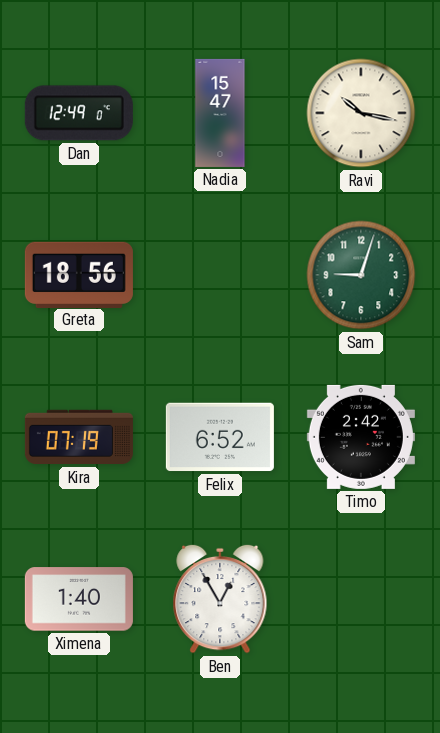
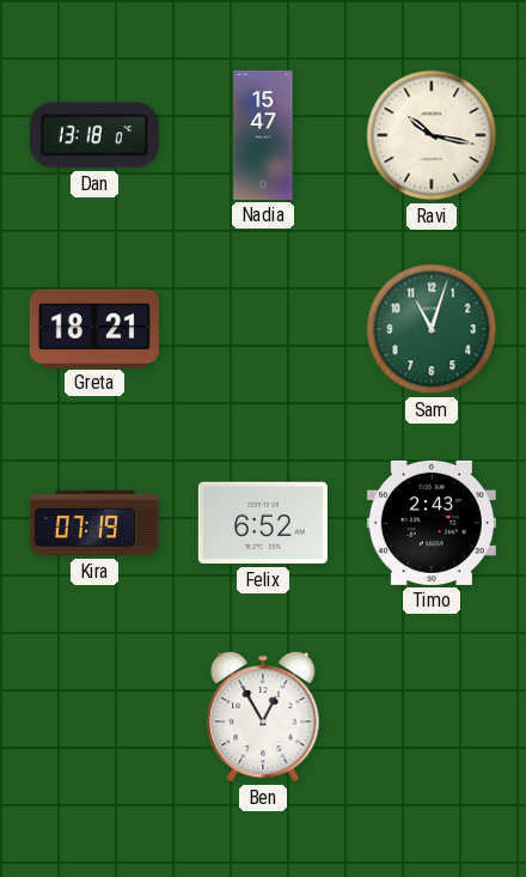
Dan: 12:49 -> 13:18
Greta: 18:56 -> 18:21
Sam: 9:03 -> 11:03
Timo: 2:42 -> 2:43
Ximena: 1:40 -> none
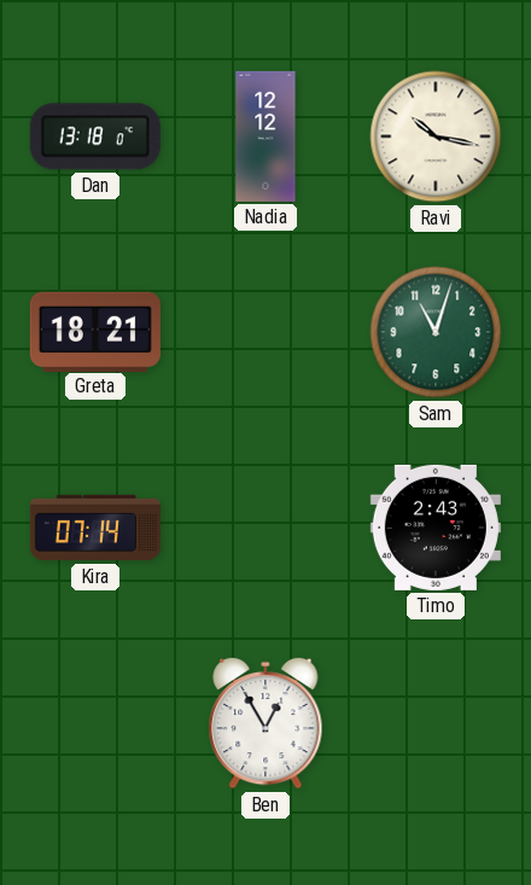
Nadia: 15:47 -> 12:12
Kira: 07:19 -> 07:14
Felix: 6:52 -> none
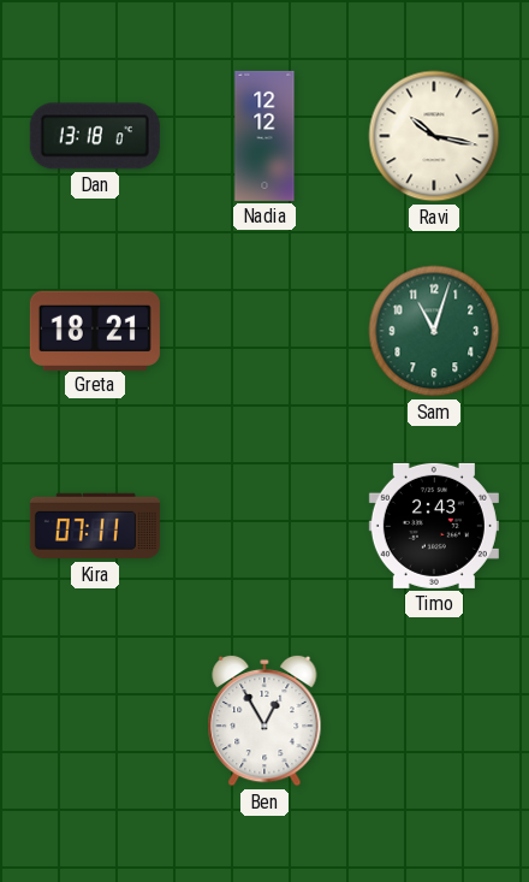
Kira: 07:14 -> 07:11
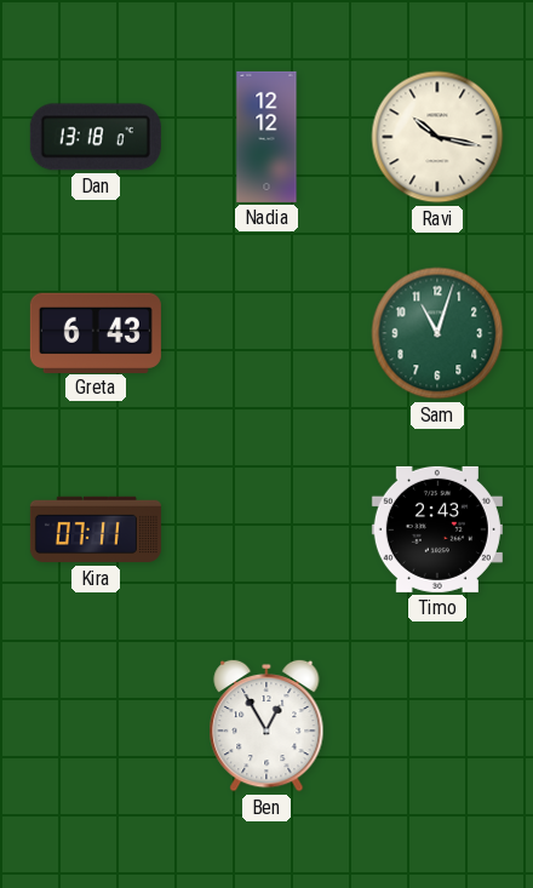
Greta: 18:21 -> 6:43
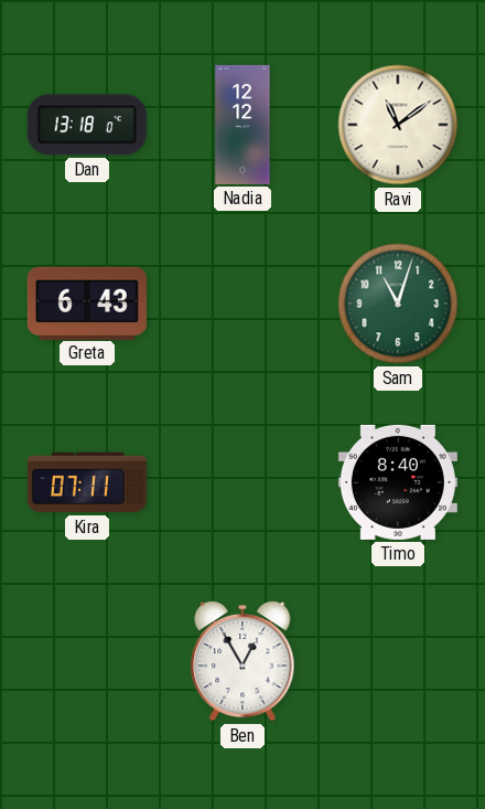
Ravi: 10:17 -> 11:09
Timo: 2:43 -> 8:40
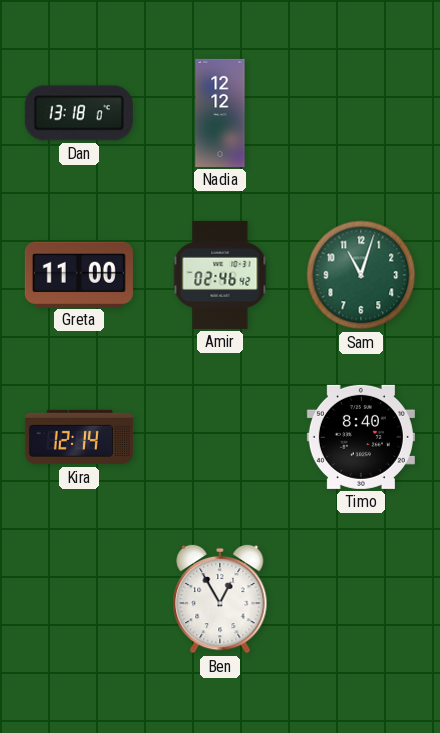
Ravi: 11:09 -> none
Greta: 6:43 -> 11:00
Amir: none -> 02:46
Kira: 07:11 -> 12:14
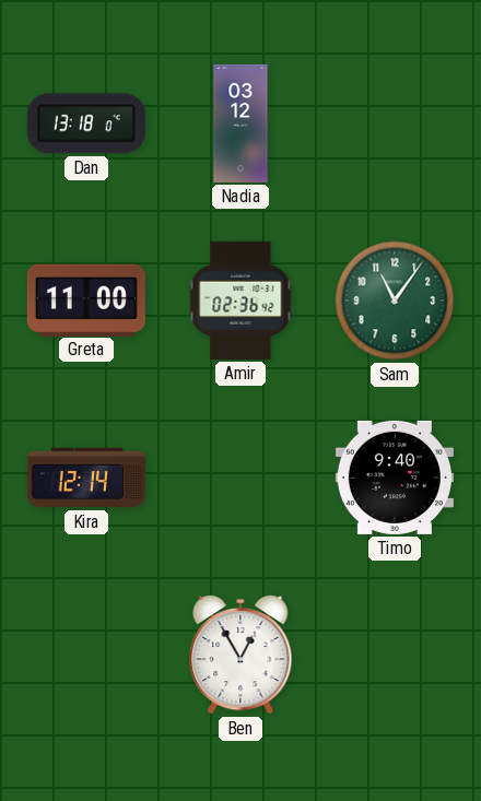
Nadia: 12:12 -> 03:12
Amir: 02:46 -> 02:36
Sam: 11:03 -> 11:06
Timo: 8:40 -> 9:40
